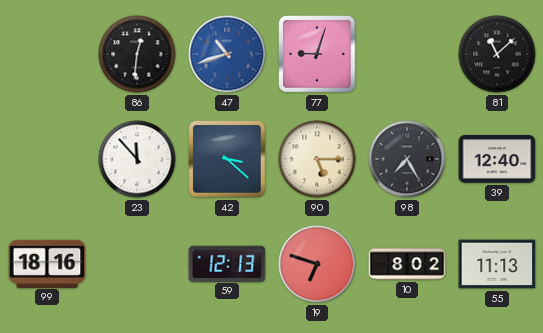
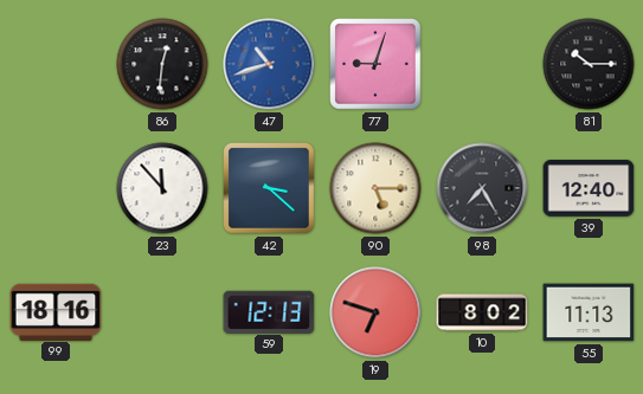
81: 11:08 -> 10:15
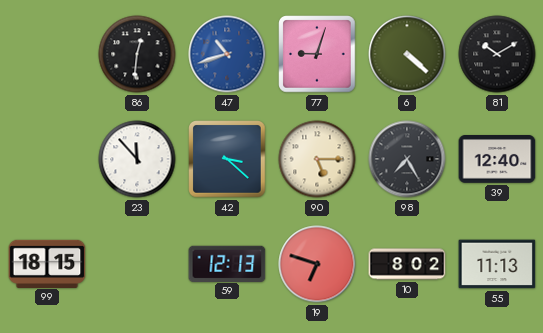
6: none -> 4:22
81: 10:15 -> 10:10
99: 18:16 -> 18:15
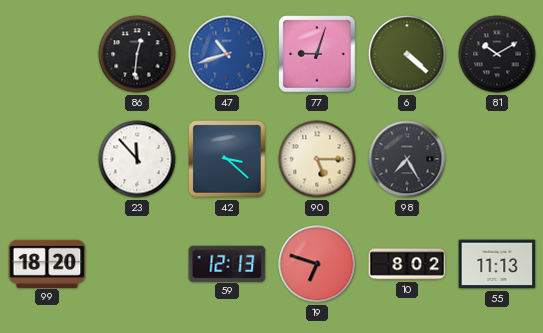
39: 12:40 -> none
99: 18:15 -> 18:20
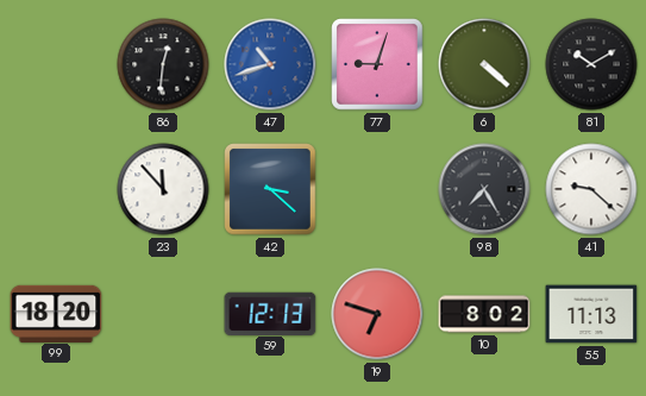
90: 5:15 -> none
41: none -> 9:22
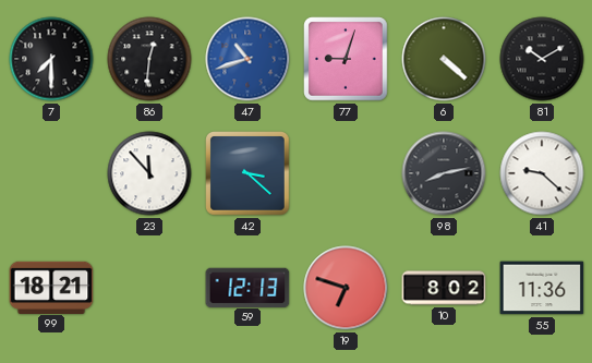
7: none -> 7:30
98: 7:25 -> 8:13
99: 18:20 -> 18:21
55: 11:13 -> 11:36
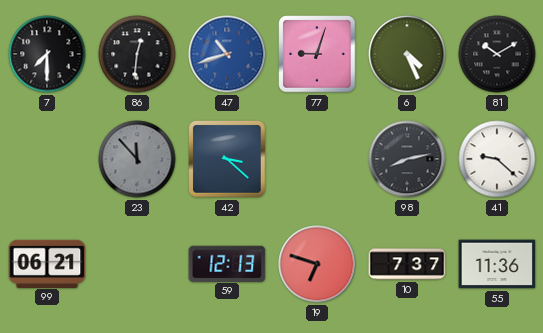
6: 4:22 -> 4:26
23 dial: white -> grey
99: 18:21 -> 06:21
10: 8:02 -> 7:37
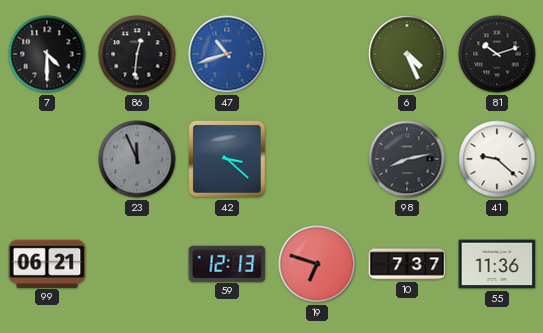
7: 7:30 -> 4:30
77: 9:03 -> none
81: 10:10 -> 10:12
23: 11:53 -> 11:56
